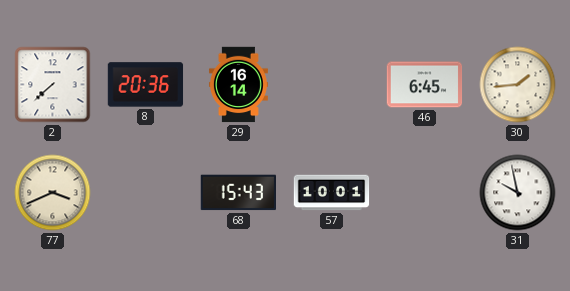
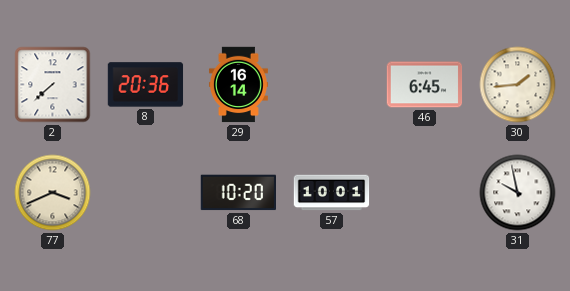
68: 15:43 -> 10:20
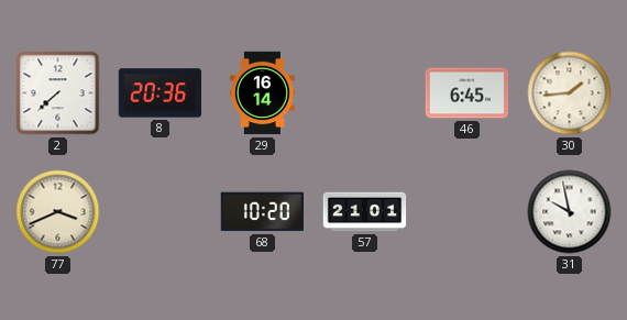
57: 10:01 -> 21:01
